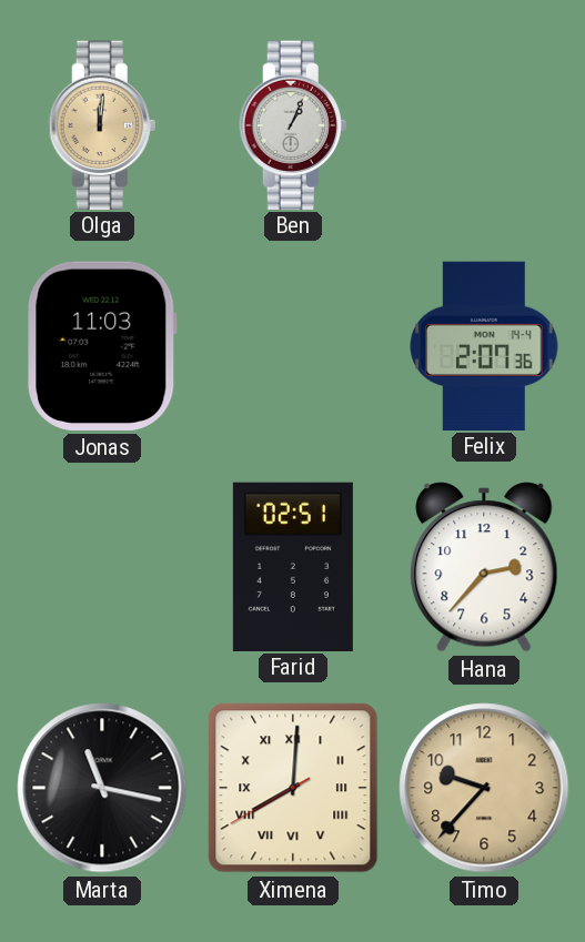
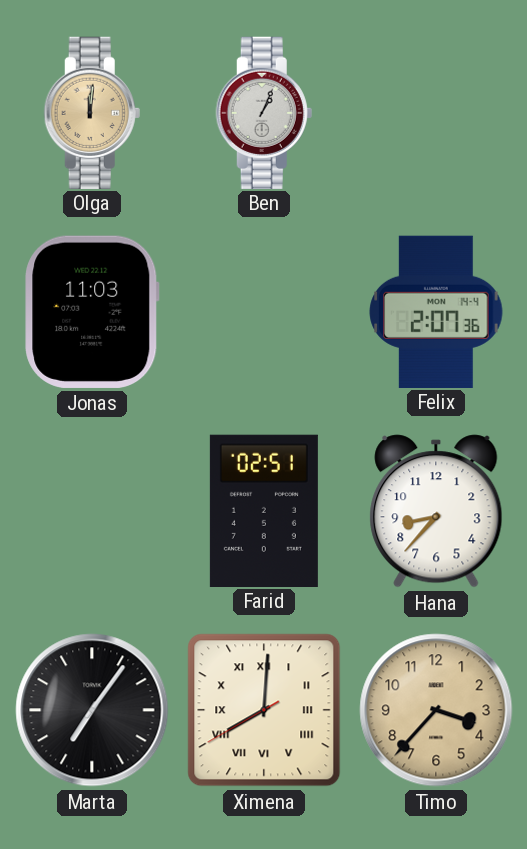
Hana: 2:37 -> 8:37
Marta: 11:17 -> 7:06
Timo: 9:37 -> 3:37
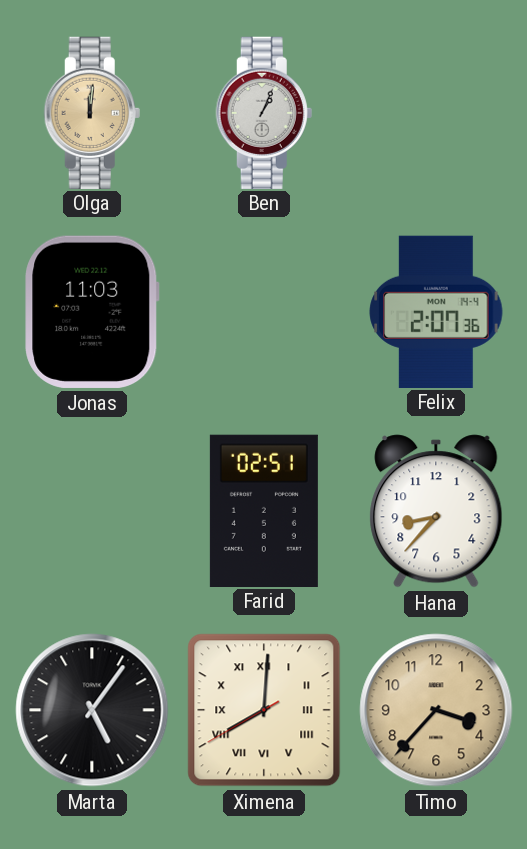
Marta: 7:06 -> 5:06
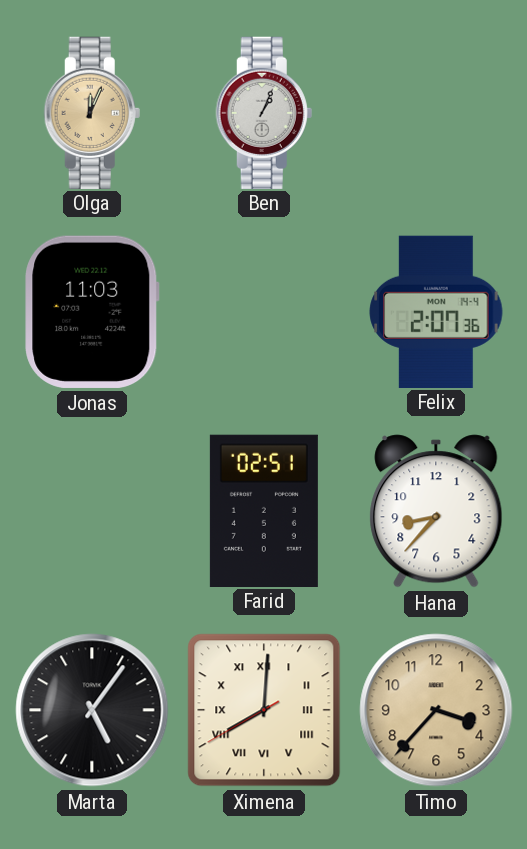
Olga: 12:01 -> 12:04
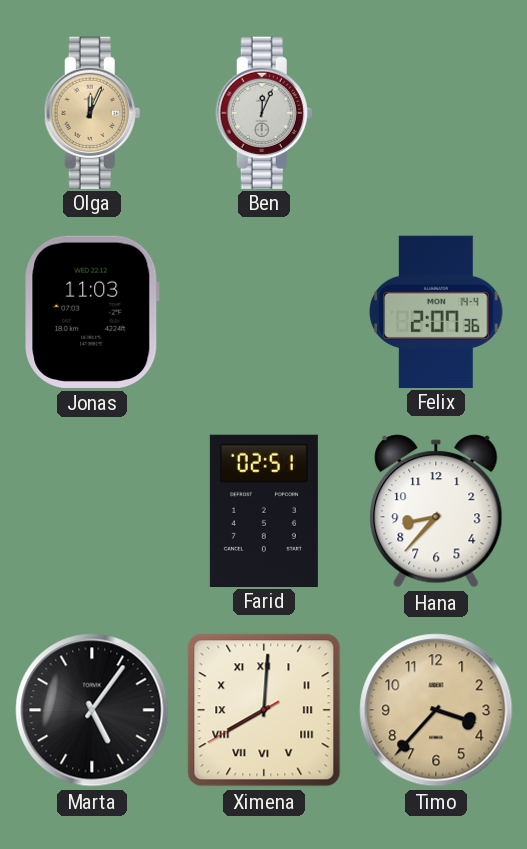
Ben: 1:04 -> 12:04
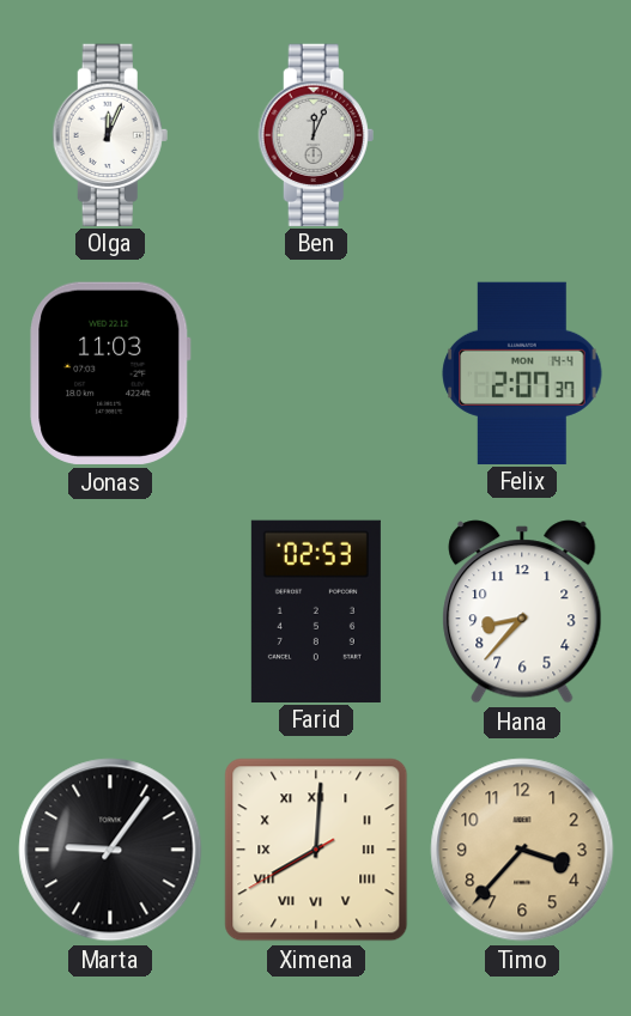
Olga dial: champagne -> white
Felix: 2:07:36 -> 2:07:37
Farid: 02:51 -> 02:53
Marta: 5:06 -> 9:06
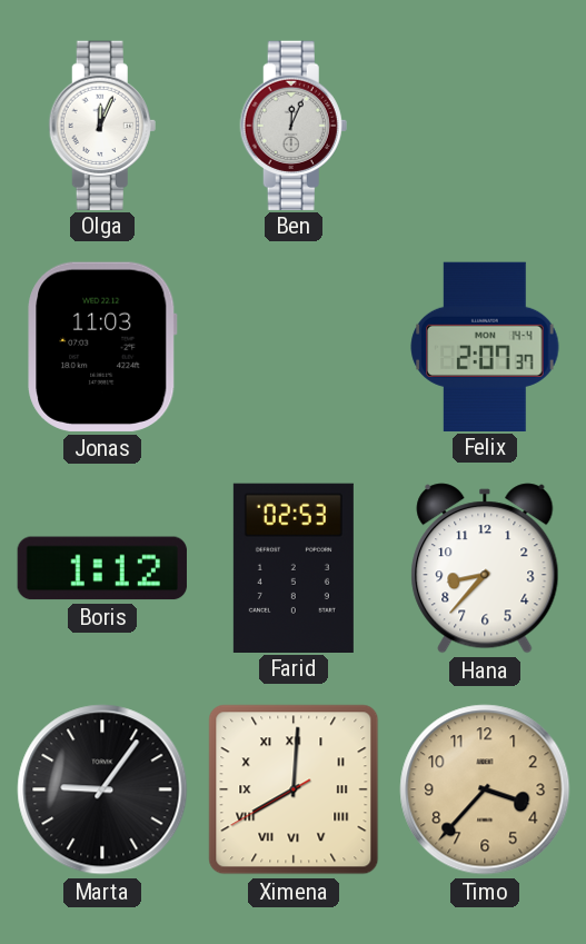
Boris: none -> 1:12
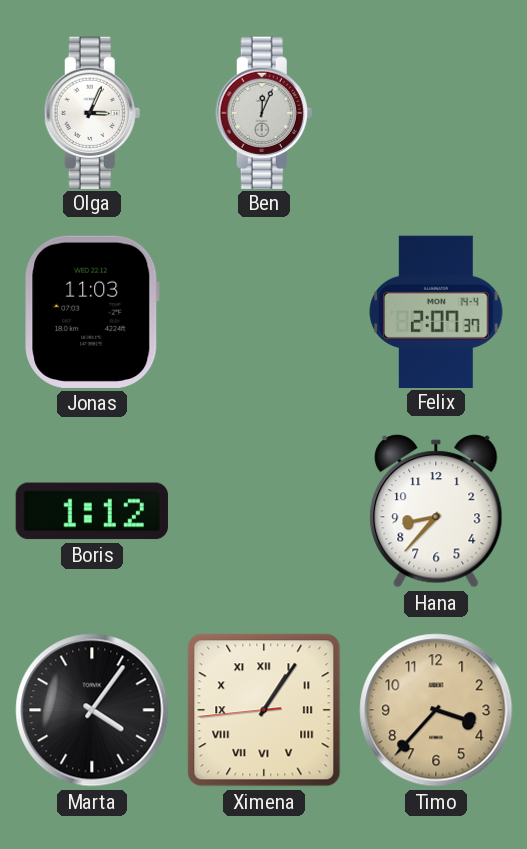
Olga: 12:04 -> 3:04
Farid: 02:53 -> none
Marta: 9:06 -> 4:06
Ximena: 8:00 -> 1:05
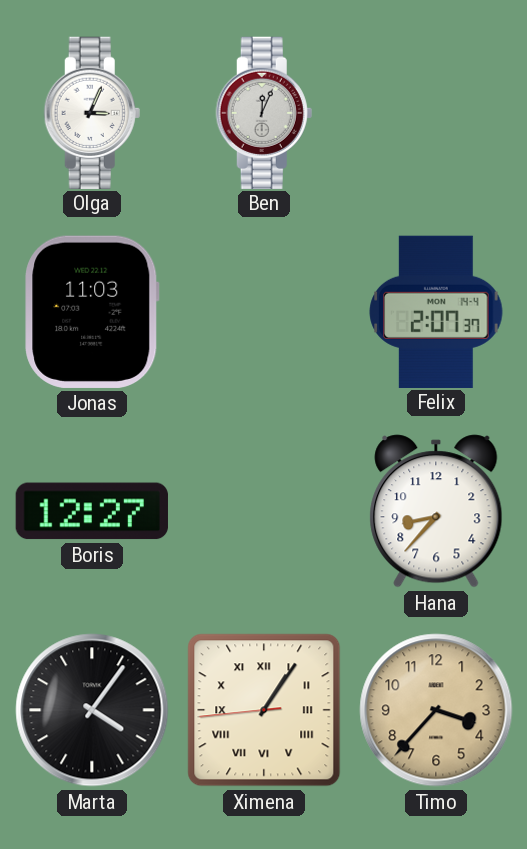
Boris: 1:12 -> 12:27
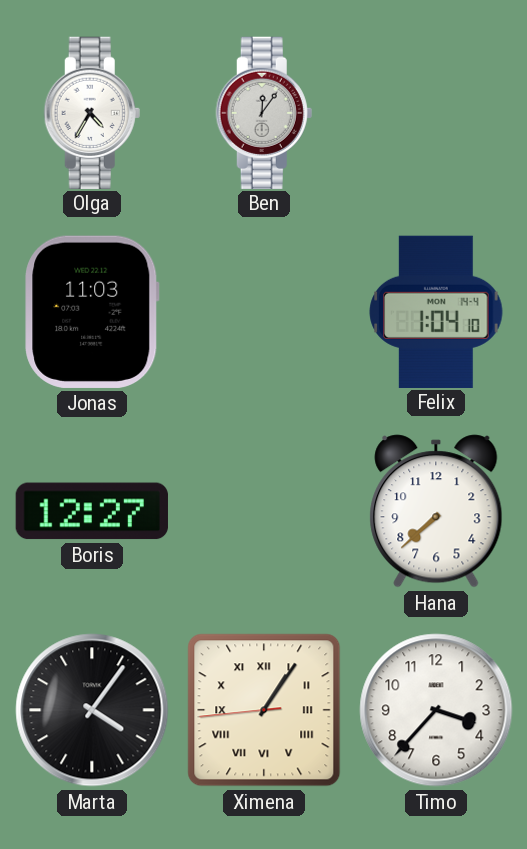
Olga: 3:04 -> 4:35
Ben: 12:04 -> 12:06
Felix: 2:07 -> 1:04
Hana: 8:37 -> 7:38
Timo dial: champagne -> white
